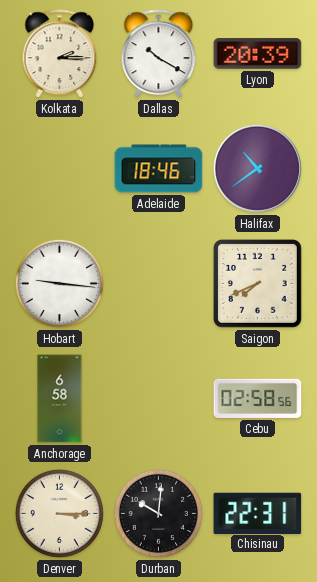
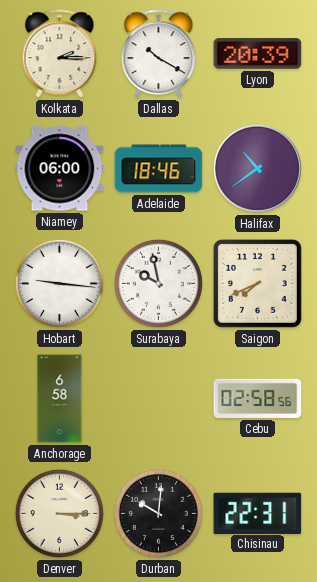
Niamey: none -> 06:00
Surabaya: none -> 9:58
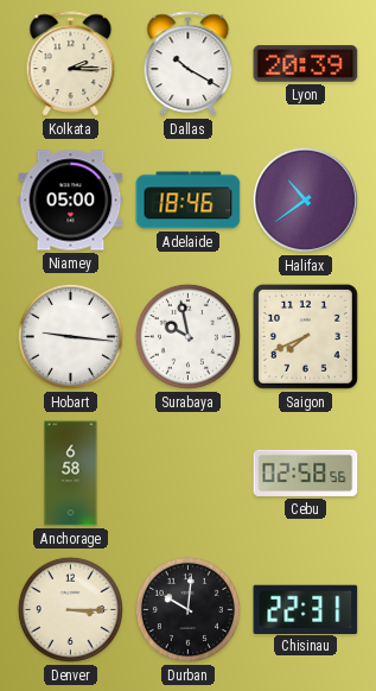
Niamey: 06:00 -> 05:00
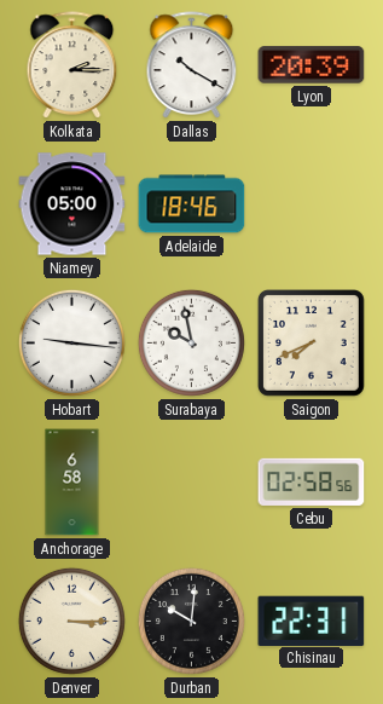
Halifax: 10:39 -> none
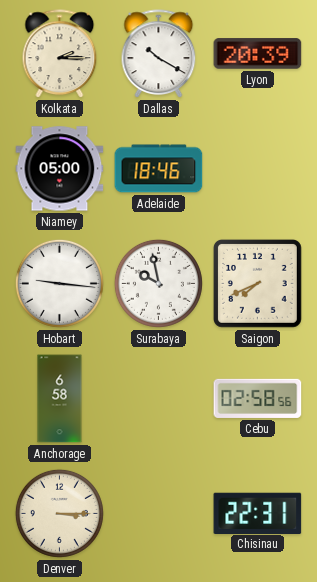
Durban: 10:01 -> none
